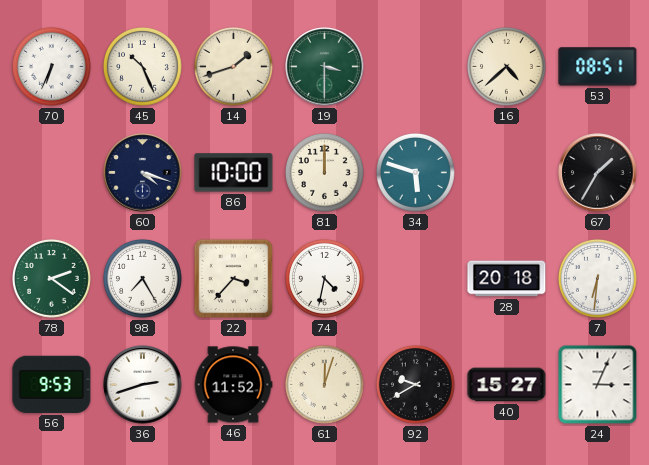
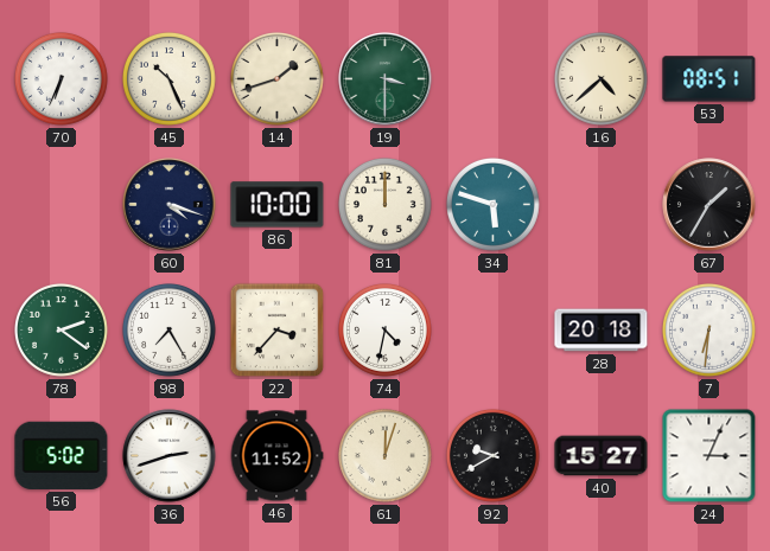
56: 9:53 -> 5:02
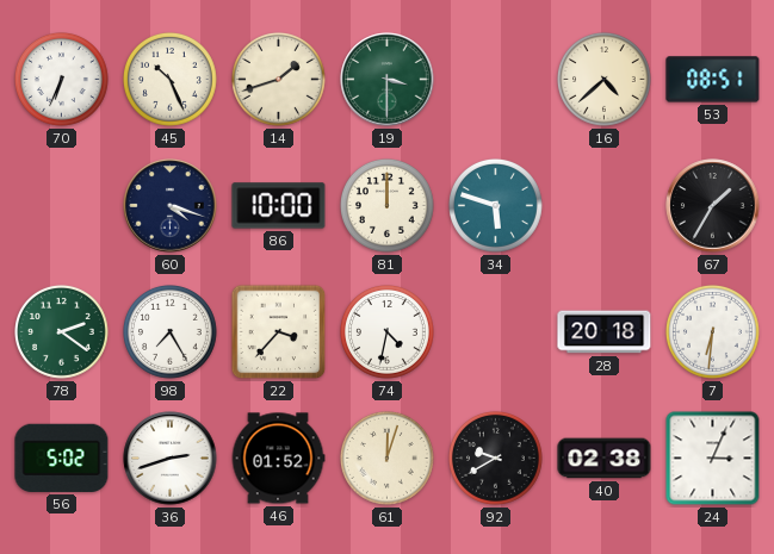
46: 11:52 -> 01:52
40: 15:27 -> 02:38
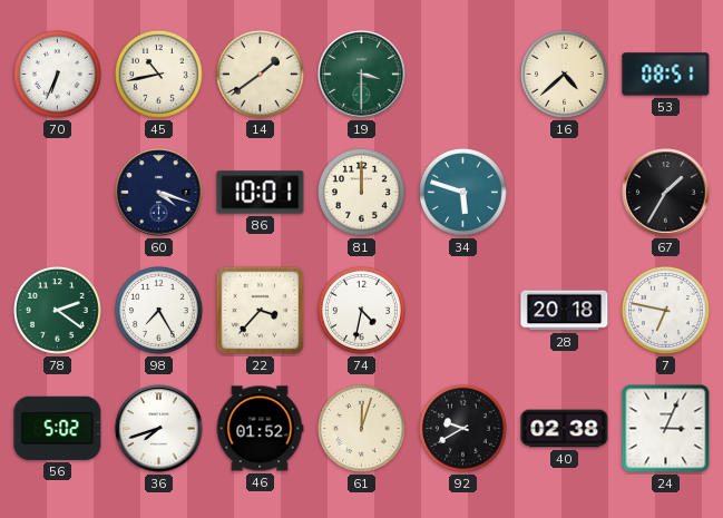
45: 10:26 -> 10:43
14: 1:42 -> 1:39
86: 10:00 -> 10:01
7: 6:31 -> 6:47
36: 2:42 -> 7:42
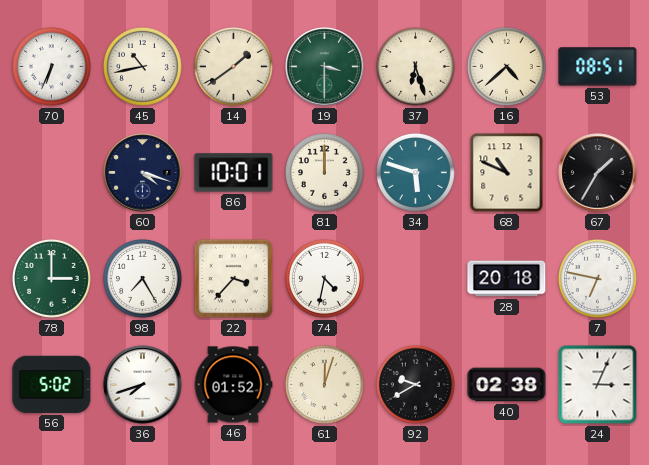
37: none -> 6:27
68: none -> 10:49
78: 2:21 -> 3:00
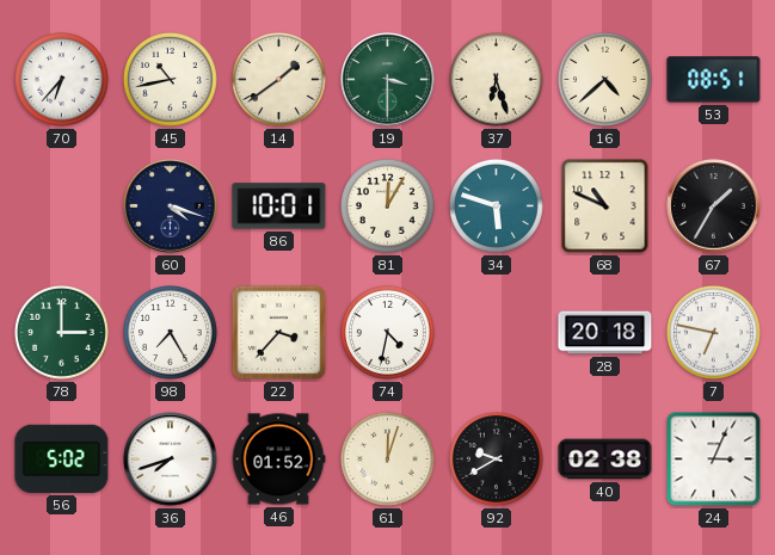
70: 6:34 -> 6:37
81: 12:00 -> 12:05
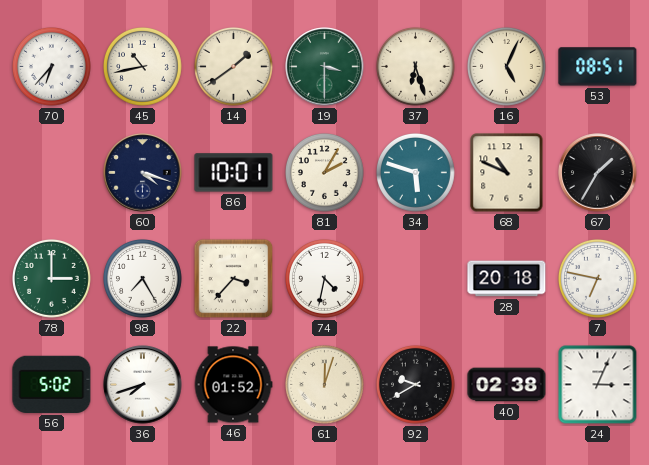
16: 4:38 -> 5:04
81: 12:05 -> 2:05
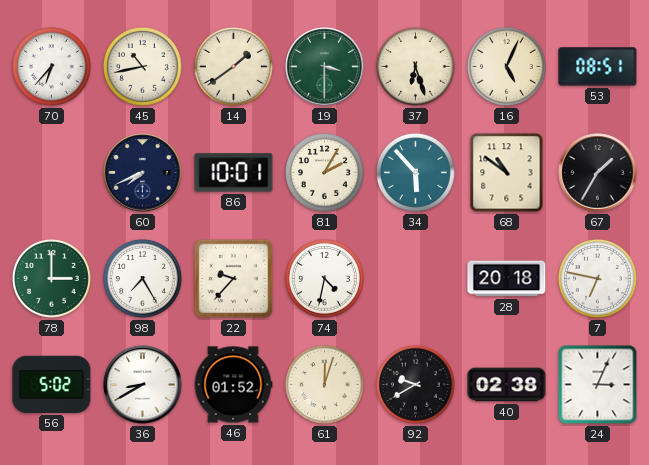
60: 4:18 -> 7:41
34: 5:48 -> 5:53
68: 10:49 -> 10:51
22: 3:37 -> 9:37
36: 7:42 -> 8:40
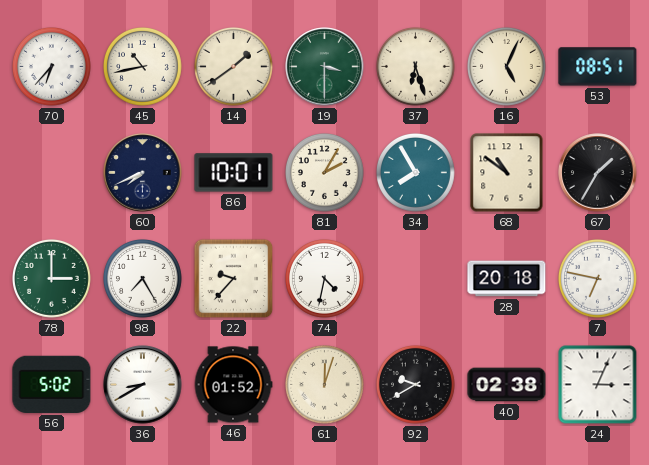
34: 5:53 -> 7:55
